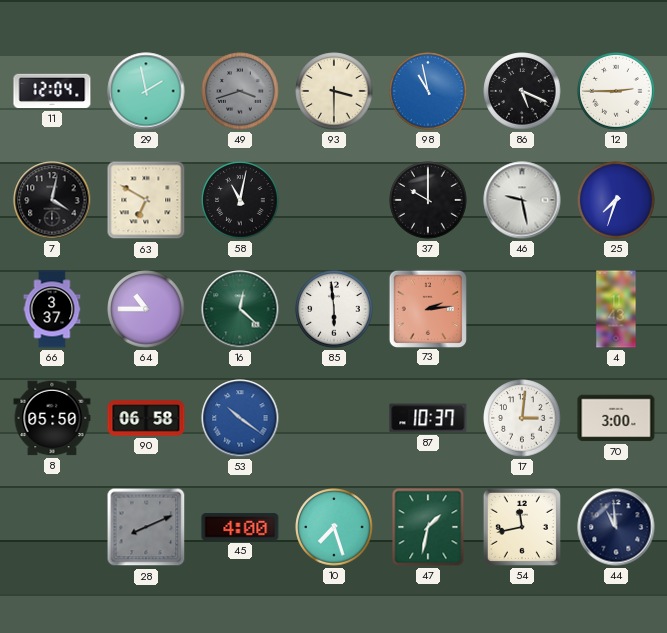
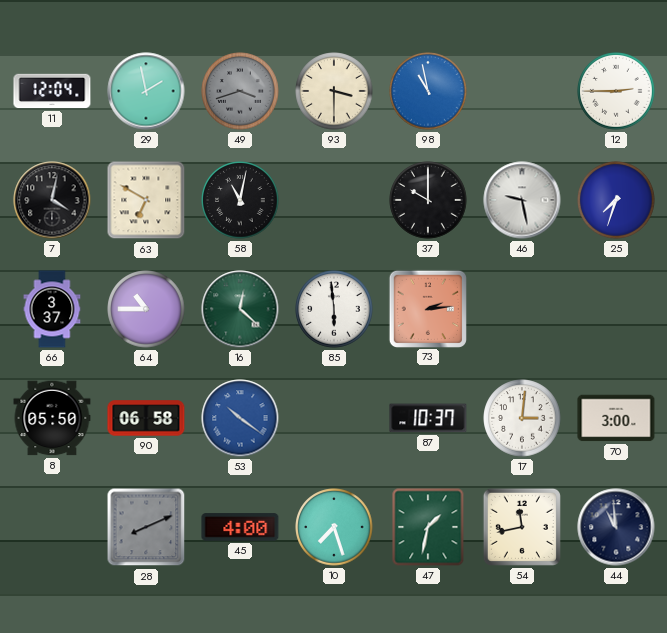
86: 5:19 -> none
4: 11:43 -> none
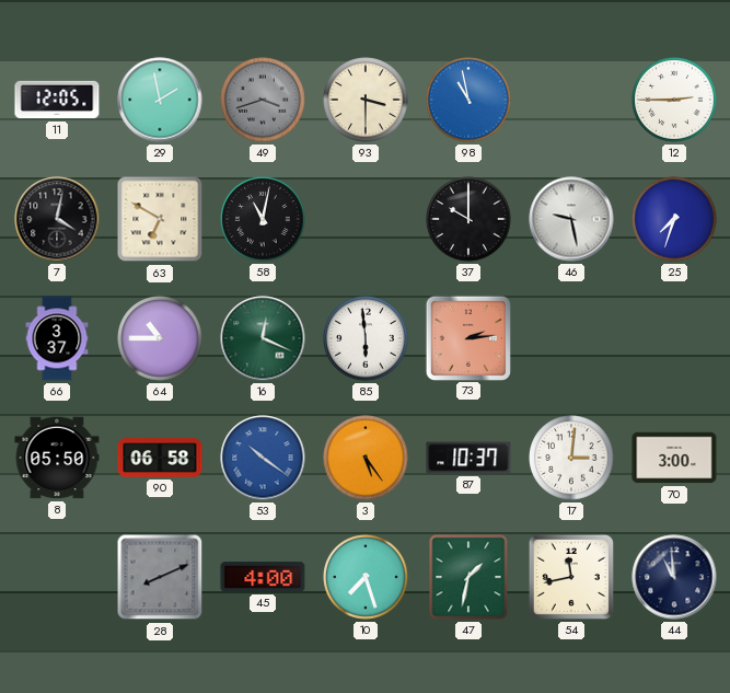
11: 12:04 -> 12:05
16: 12:22 -> 12:19
3: none -> 5:24
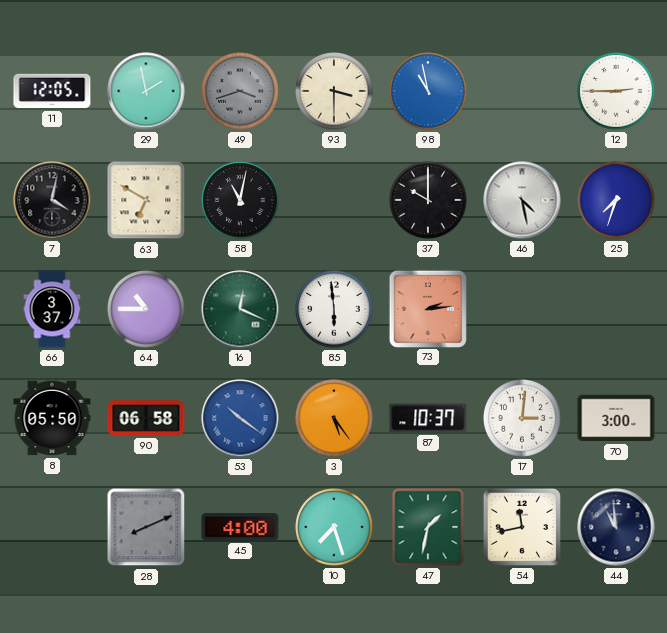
46: 9:28 -> 4:28
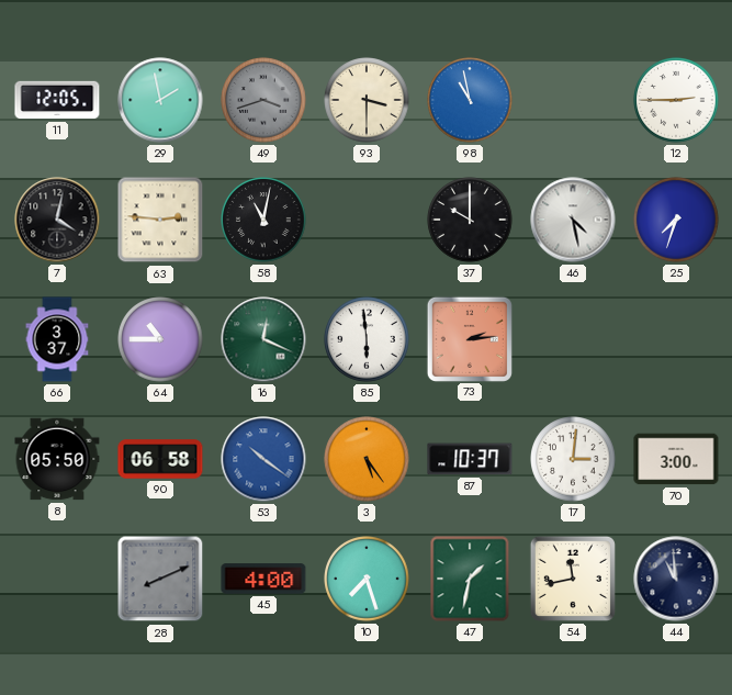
63: 6:50 -> 2:46
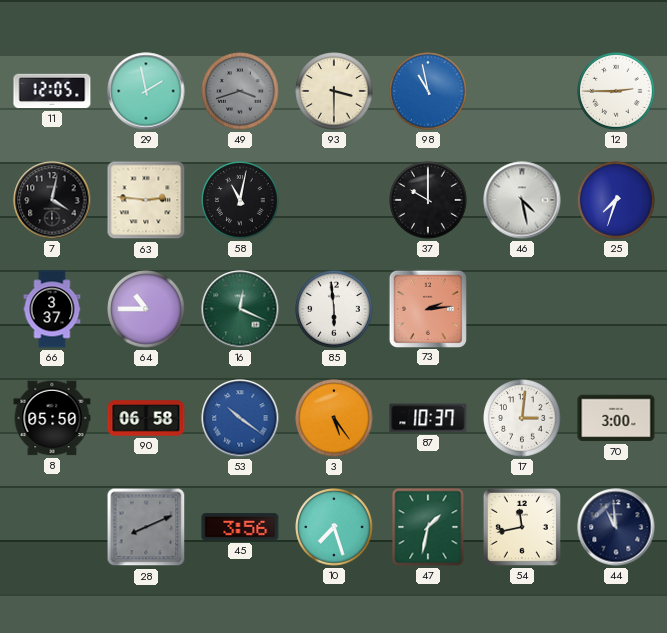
45: 4:00 -> 3:56
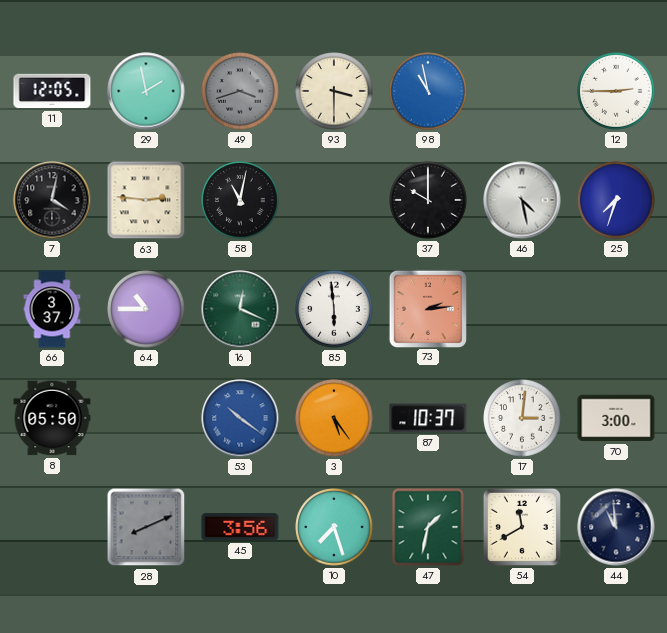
90: 06:58 -> none
54: 11:43 -> 11:40
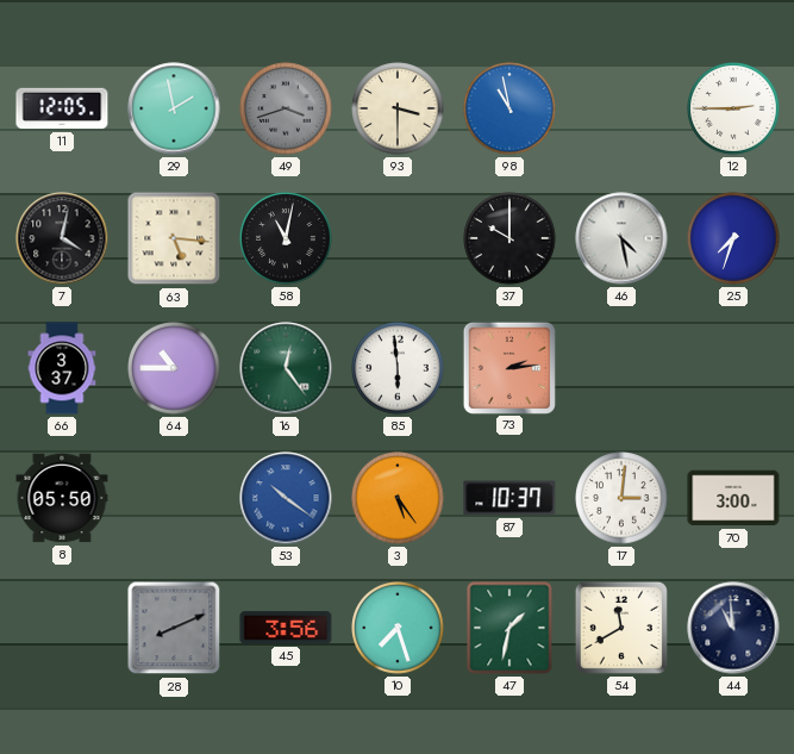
63: 2:46 -> 5:16
16: 12:19 -> 12:24
